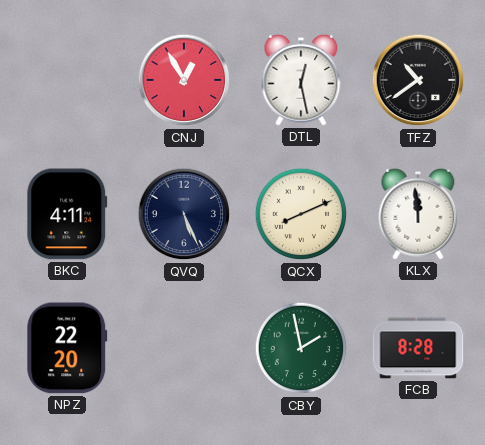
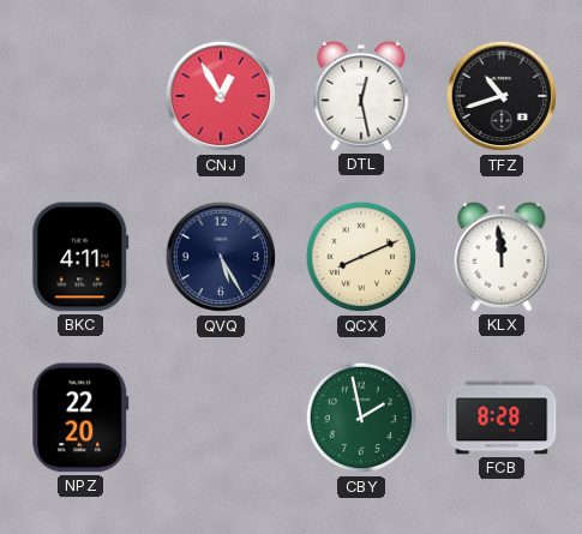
TFZ: 10:39 -> 10:42
QVQ: 5:26 -> 5:25
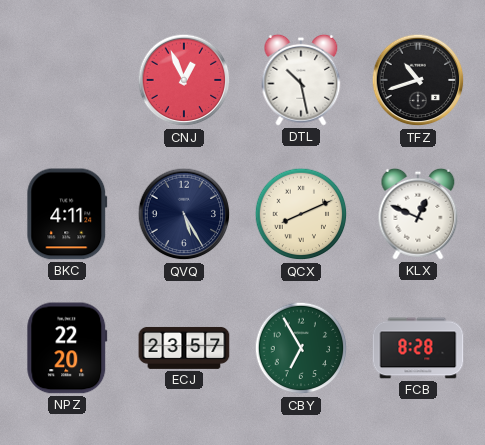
CNJ: 12:55 -> 12:56
DTL: 12:28 -> 10:28
KLX: 11:59 -> 12:49
ECJ: none -> 23:57
CBY: 1:58 -> 6:55
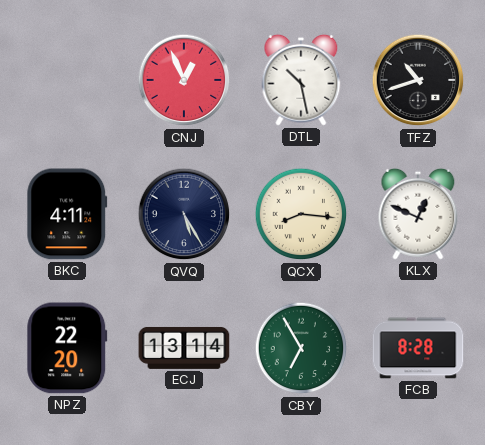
QCX: 8:11 -> 8:16
ECJ: 23:57 -> 13:14
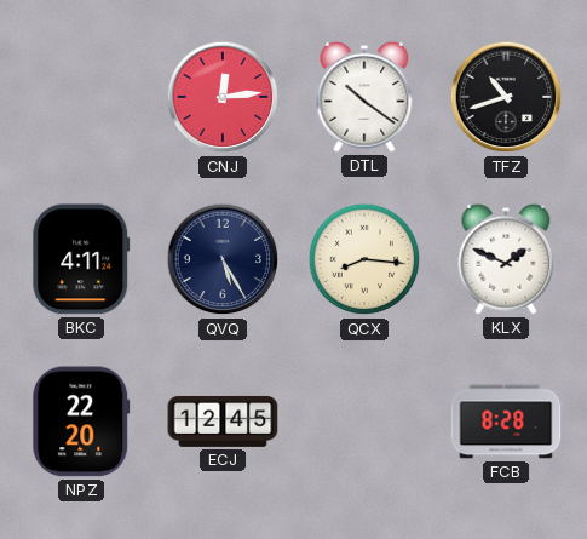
CNJ: 12:56 -> 12:14
DTL: 10:28 -> 10:21
KLX: 12:49 -> 1:49
ECJ: 13:14 -> 12:45
CBY: 6:55 -> none
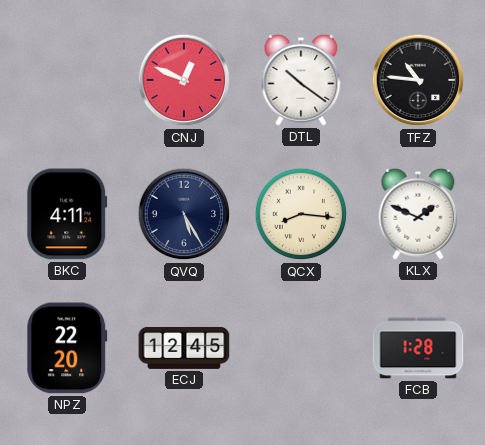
CNJ: 12:14 -> 12:49
TFZ: 10:42 -> 10:46
FCB: 8:28 -> 1:28
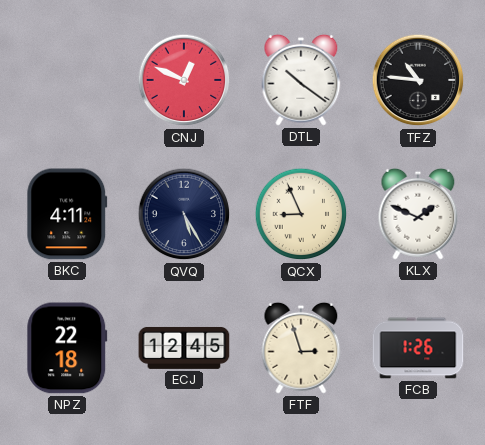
QCX: 8:16 -> 8:56
NPZ: 22:20 -> 22:18
FTF: none -> 2:57
FCB: 1:28 -> 1:26
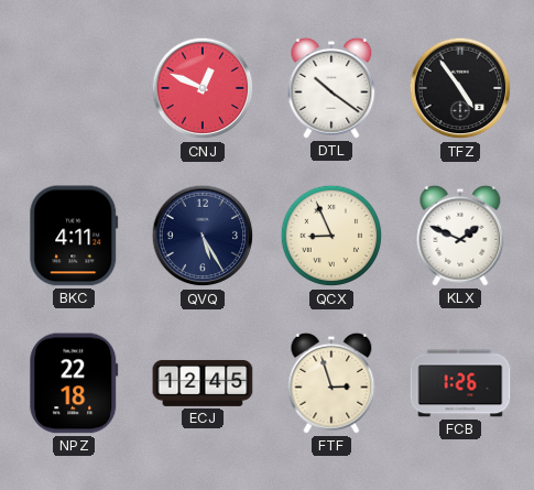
TFZ: 10:46 -> 4:54
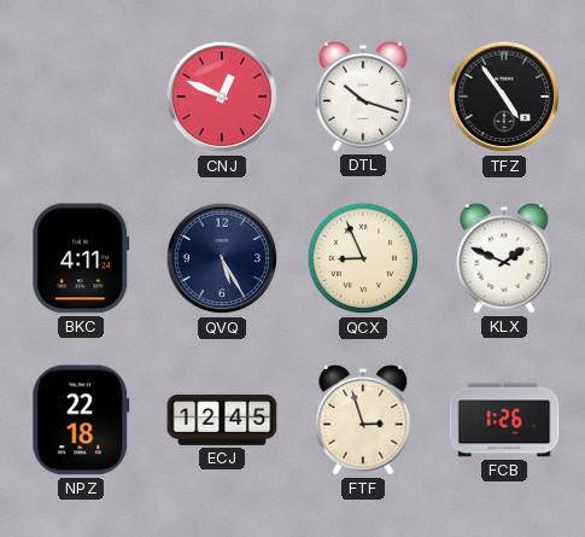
DTL: 10:21 -> 10:18
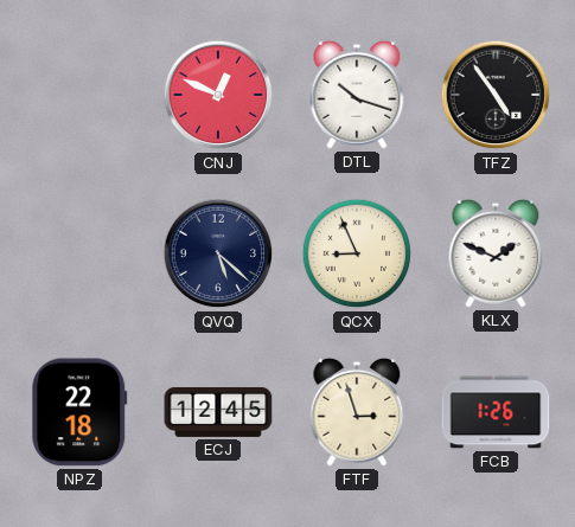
BKC: 4:11 -> none
QVQ: 5:25 -> 5:22
